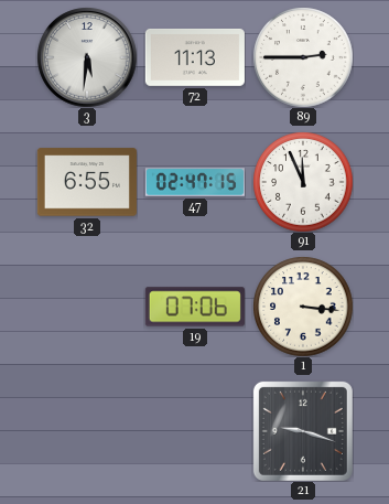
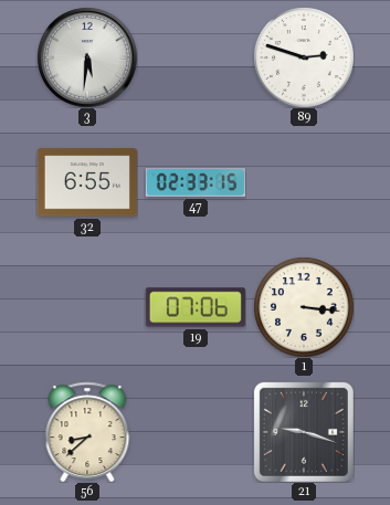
72: 11:13 -> none
89: 2:45 -> 2:48
47: 02:47 -> 02:33
91: 11:56 -> none
56: none -> 8:38
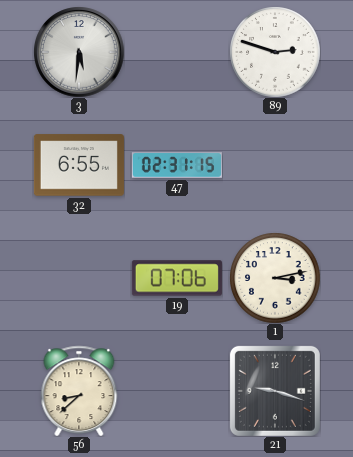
47: 02:33 -> 02:31
1: 3:16 -> 3:13
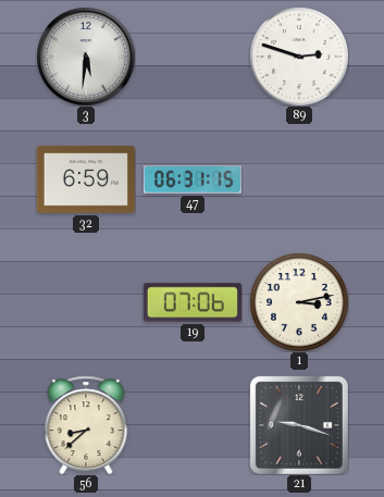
32: 6:55 -> 6:59
47: 02:31 -> 06:31
